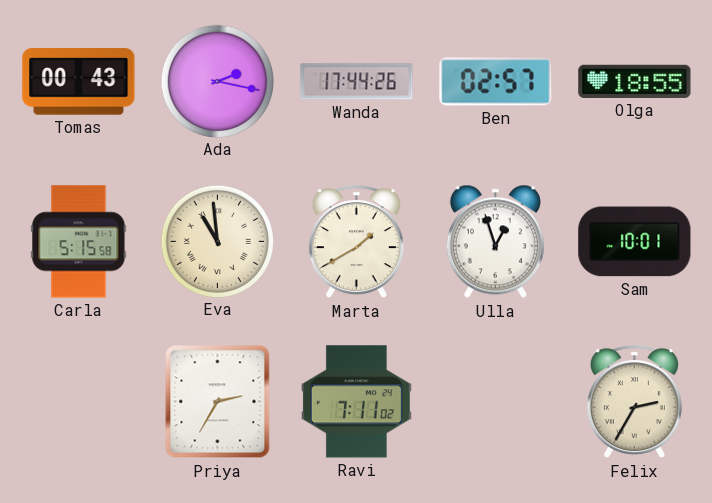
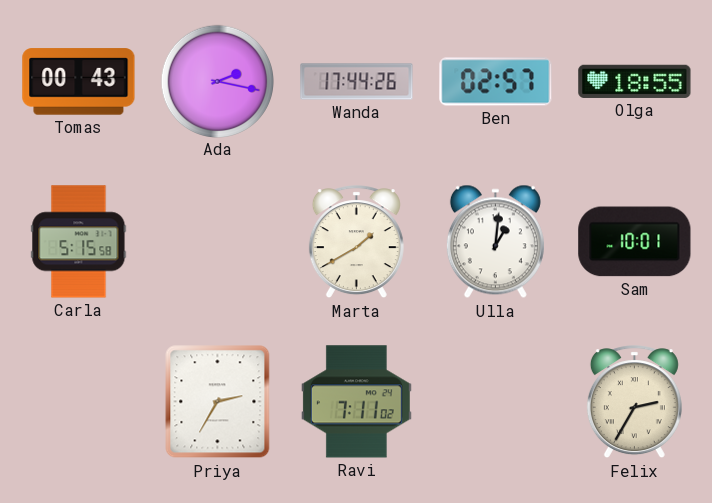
Eva: 10:59 -> none
Ulla: 12:57 -> 1:01
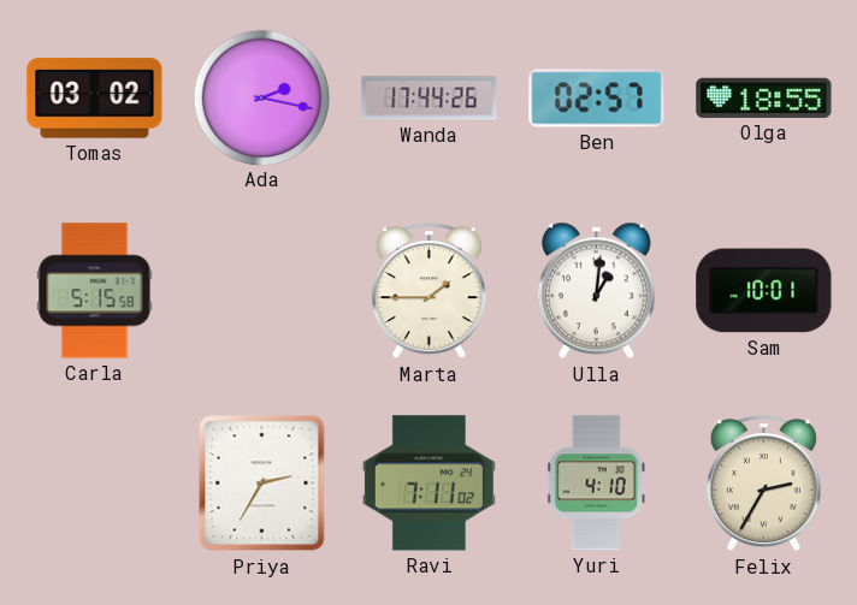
Tomas: 00:43 -> 03:02
Marta: 1:40 -> 1:45
Yuri: none -> 4:10
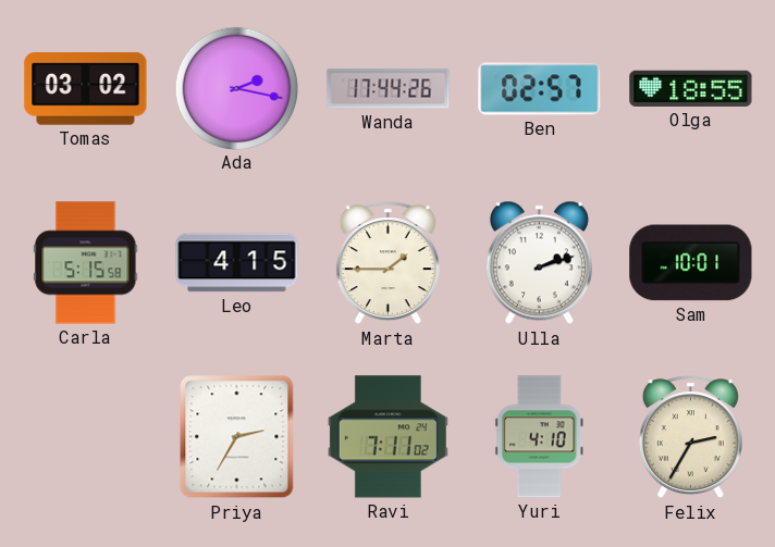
Leo: none -> 4:15
Ulla: 1:01 -> 2:12
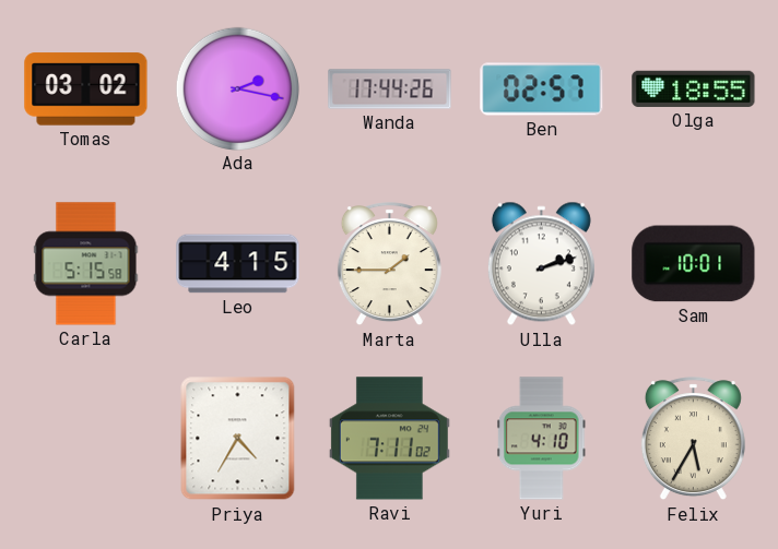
Priya: 2:35 -> 4:35
Felix: 2:35 -> 5:35
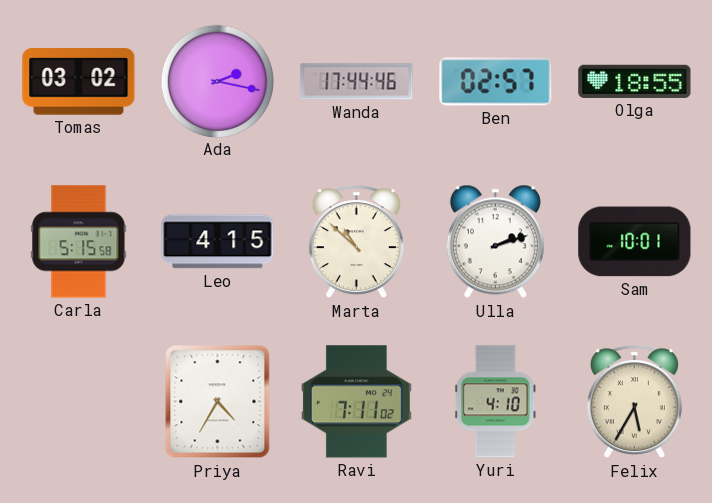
Wanda: 17:44:26 -> 17:44:46
Marta: 1:45 -> 10:52
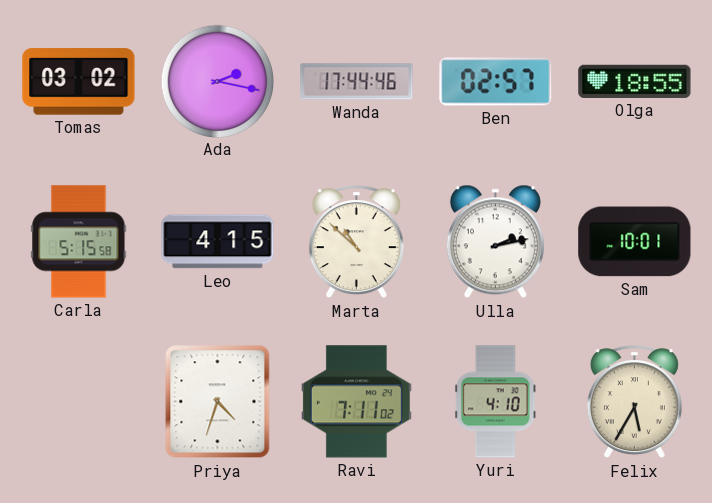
Ulla: 2:12 -> 2:13
Priya: 4:35 -> 4:33
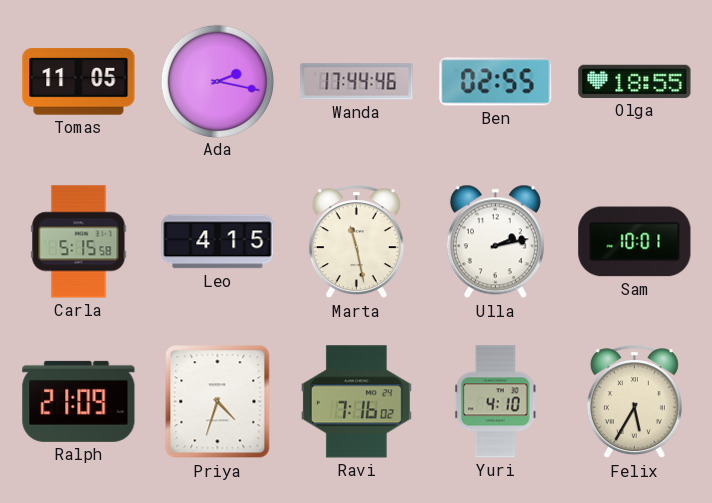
Tomas: 03:02 -> 11:05
Ben: 02:57 -> 02:55
Marta: 10:52 -> 11:28
Ralph: none -> 21:09
Ravi: 7:11 -> 7:16
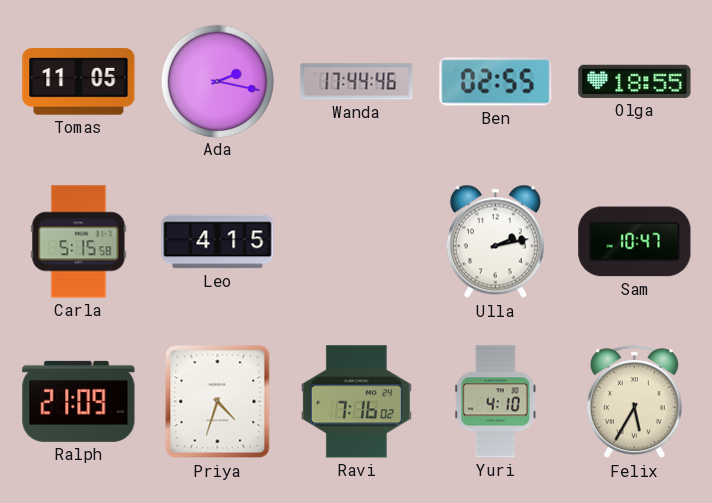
Marta: 11:28 -> none
Sam: 10:01 -> 10:47
